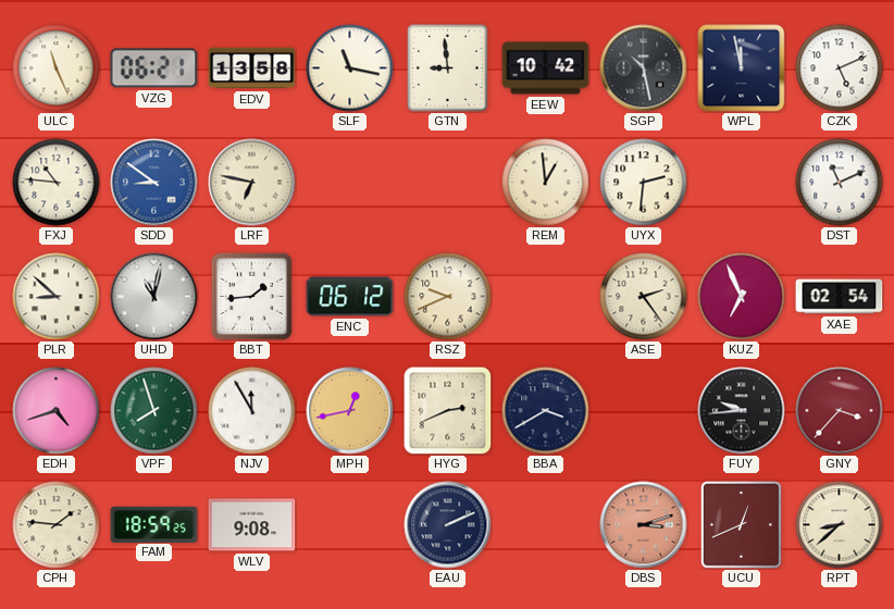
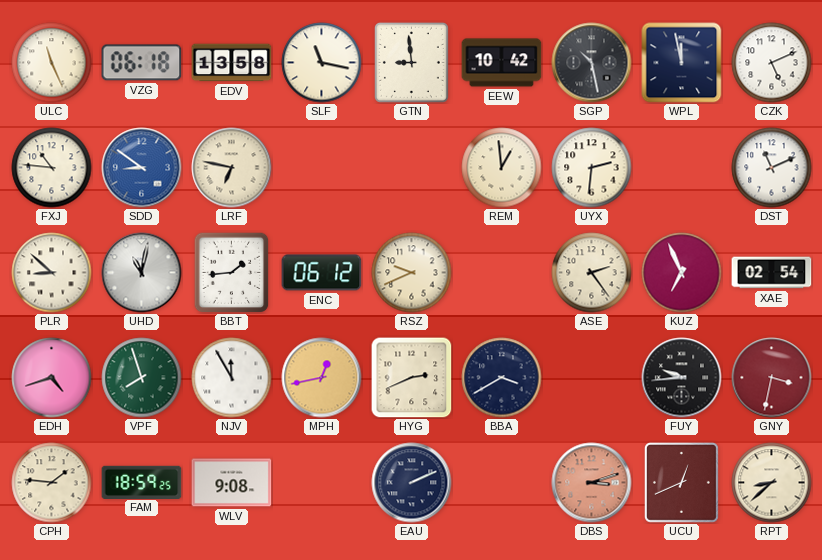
VZG: 06:21 -> 06:18
GNY: 3:37 -> 3:32
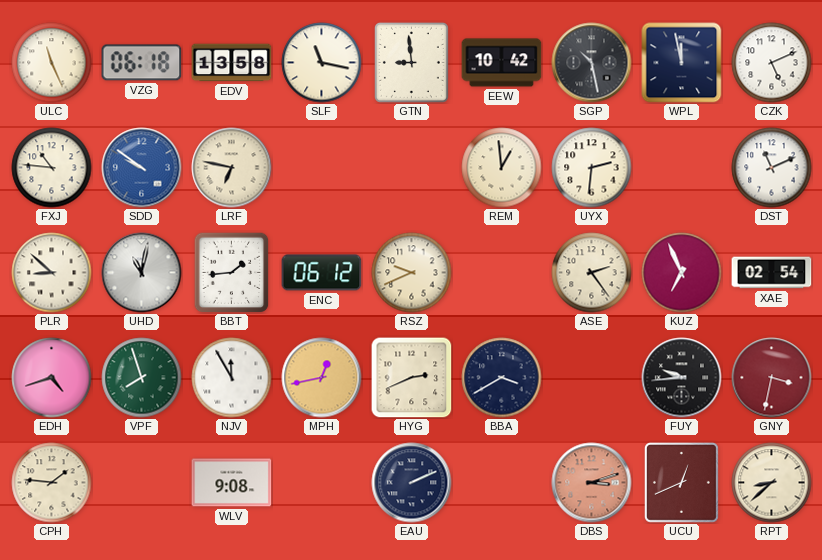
SDD: 8:51 -> 9:51
FAM: 18:59 -> none
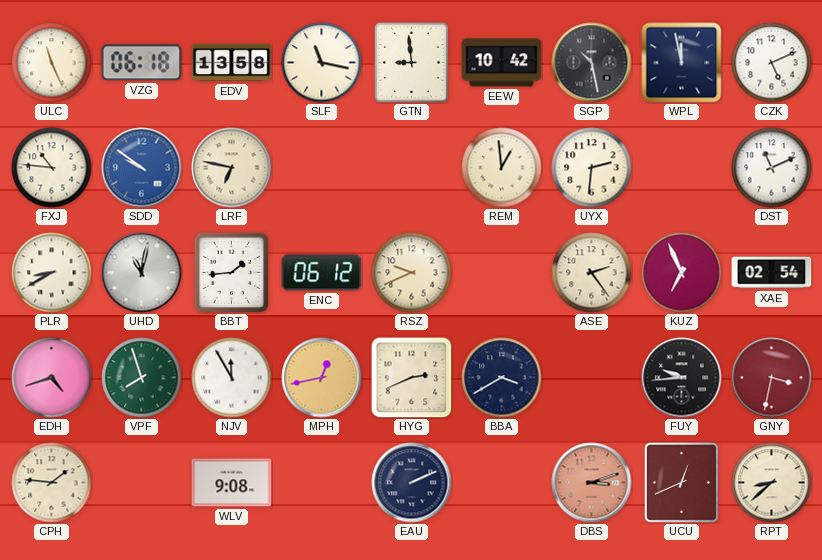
PLR: 8:52 -> 8:40
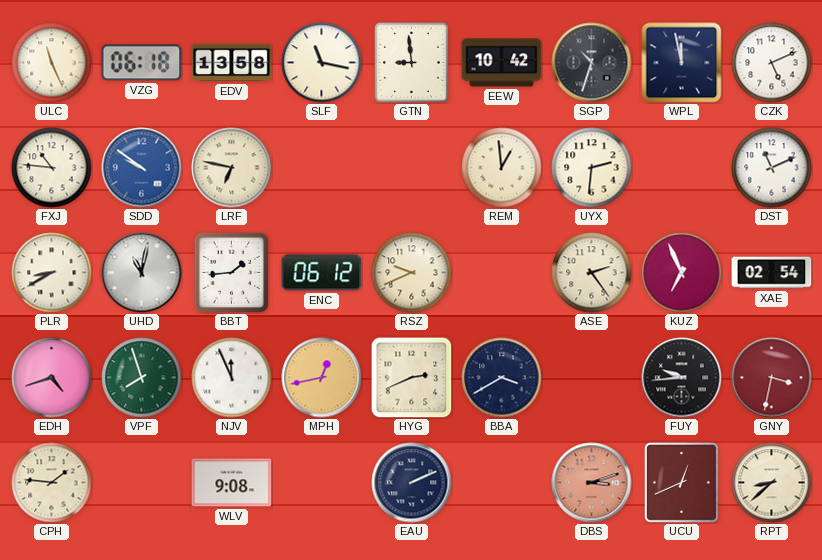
SGP: 10:28 -> 10:33
NJV: 11:55 -> 11:56
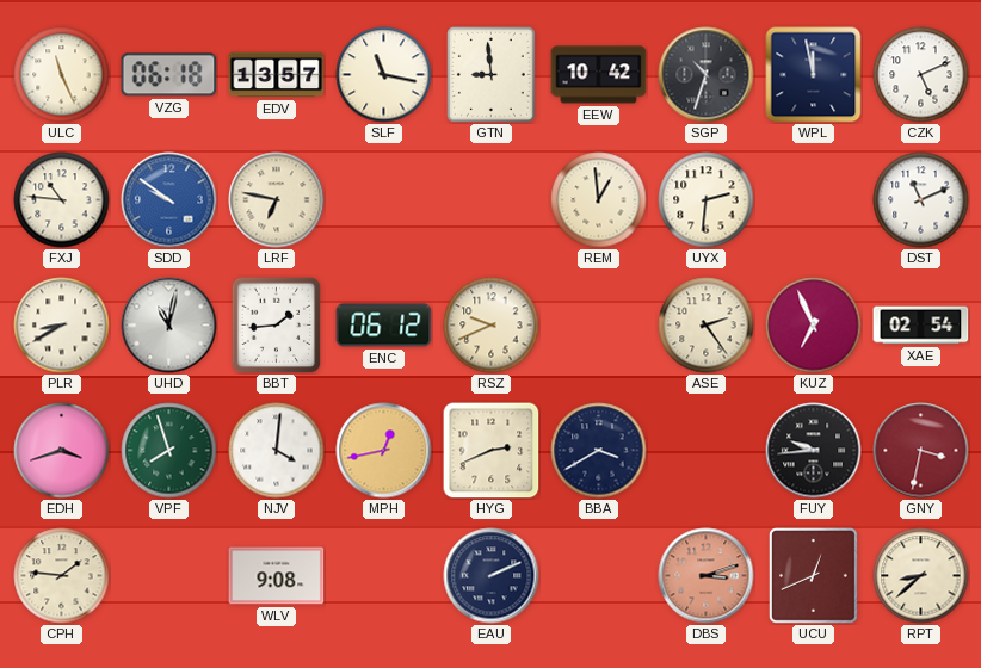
EDV: 13:58 -> 13:57
EDH: 4:42 -> 3:42
NJV: 11:56 -> 4:01
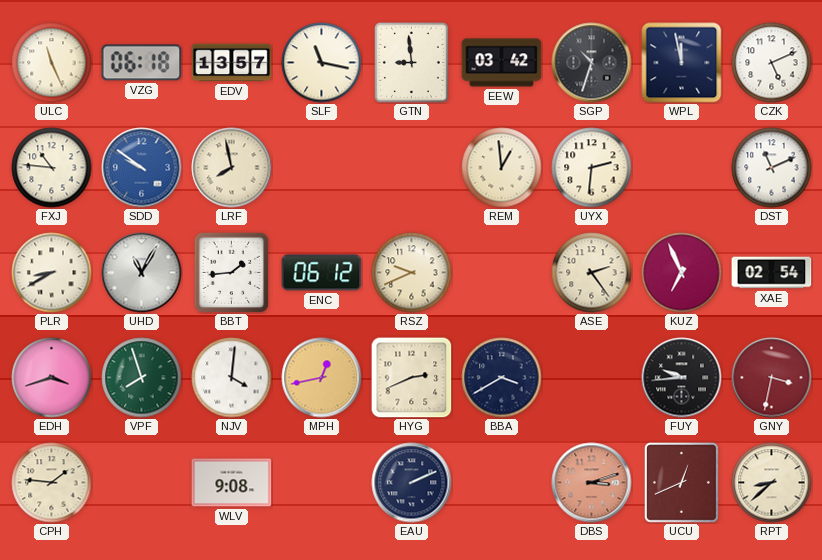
EEW: 10:42 -> 03:42
LRF: 6:47 -> 7:58
UHD: 11:02 -> 11:05
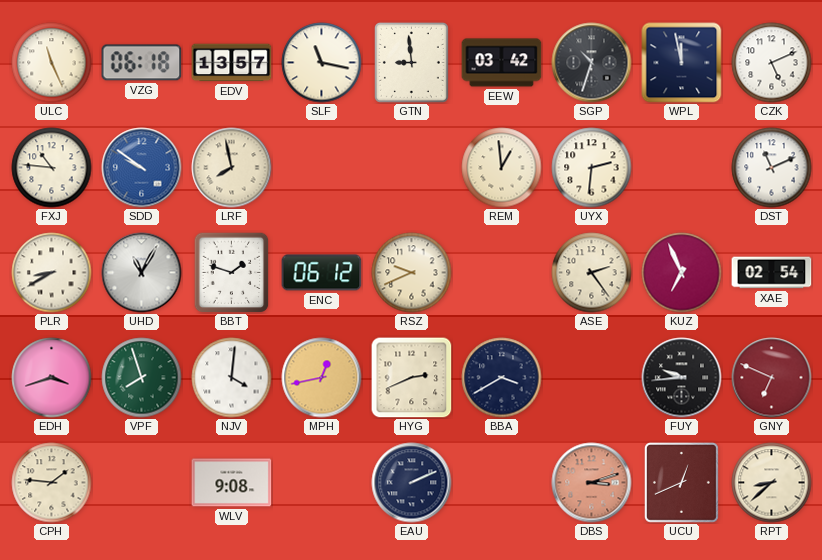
BBT: 1:44 -> 1:48
GNY: 3:32 -> 6:49
